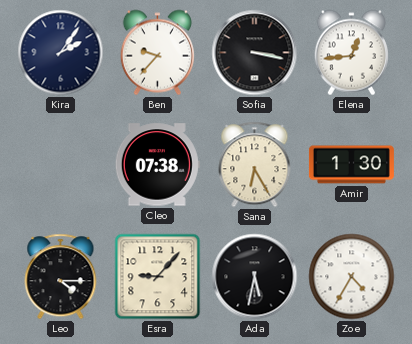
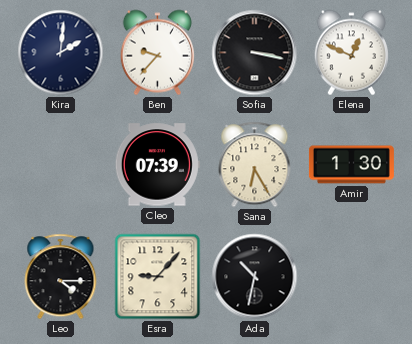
Kira: 2:06 -> 2:01
Elena: 12:44 -> 12:49
Cleo: 07:38 -> 07:39
Ada: 5:32 -> 10:32
Zoe: 4:35 -> none
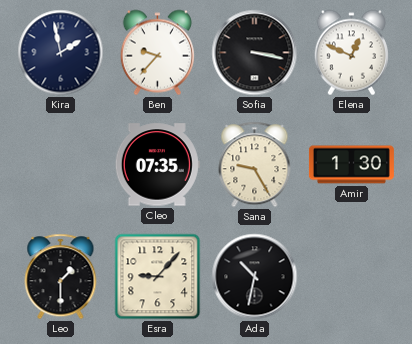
Kira: 2:01 -> 1:58
Cleo: 07:39 -> 07:35
Sana: 6:25 -> 9:25
Leo: 4:15 -> 1:30
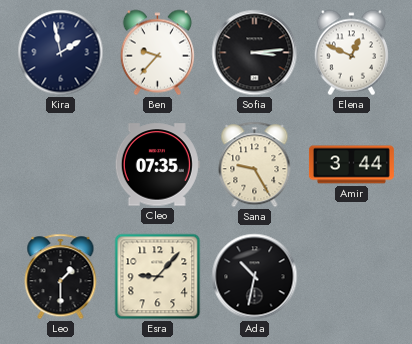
Sofia: 3:17 -> 3:14
Amir: 1:30 -> 3:44
